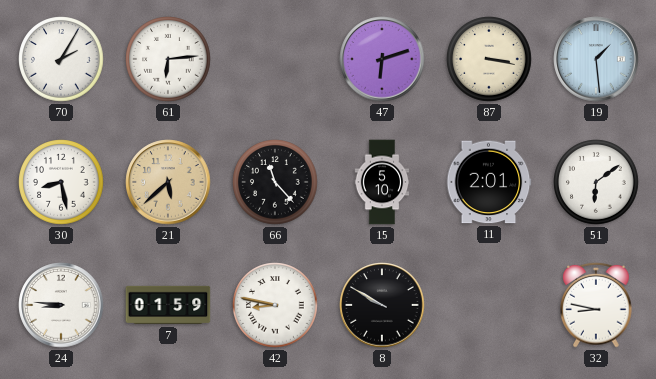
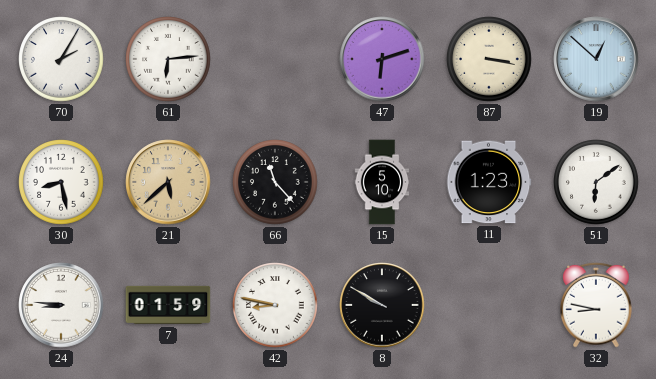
19: 1:29 -> 12:52
11: 2:01 -> 1:23
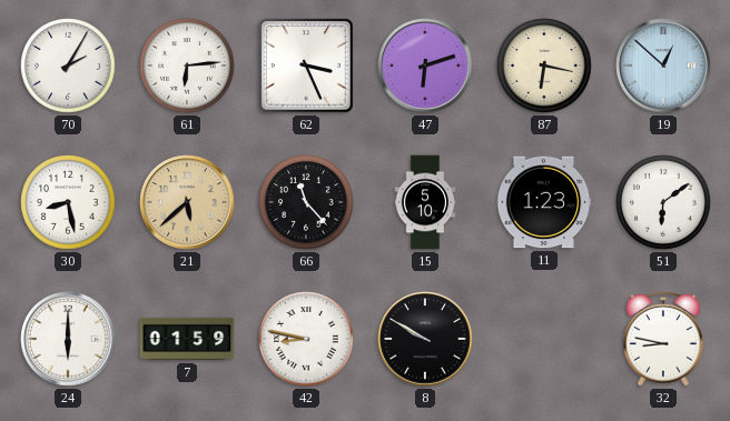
62: none -> 3:26
87: 3:17 -> 6:17
24: 8:46 -> 6:00
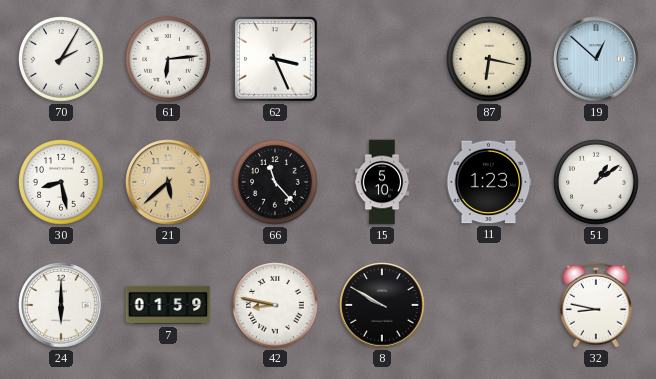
47: 6:12 -> none
51: 6:09 -> 1:09
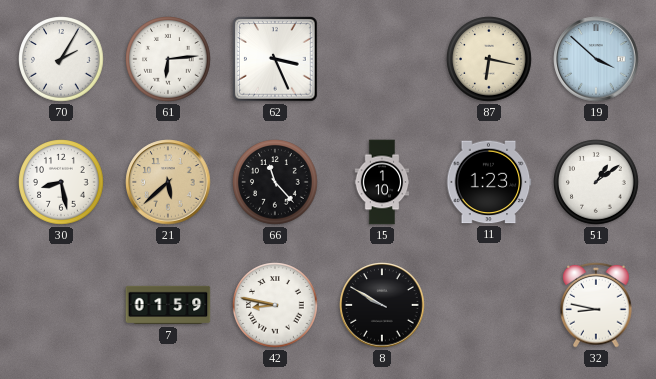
19: 12:52 -> 3:52
15: 5:10 -> 1:10
24: 6:00 -> none
